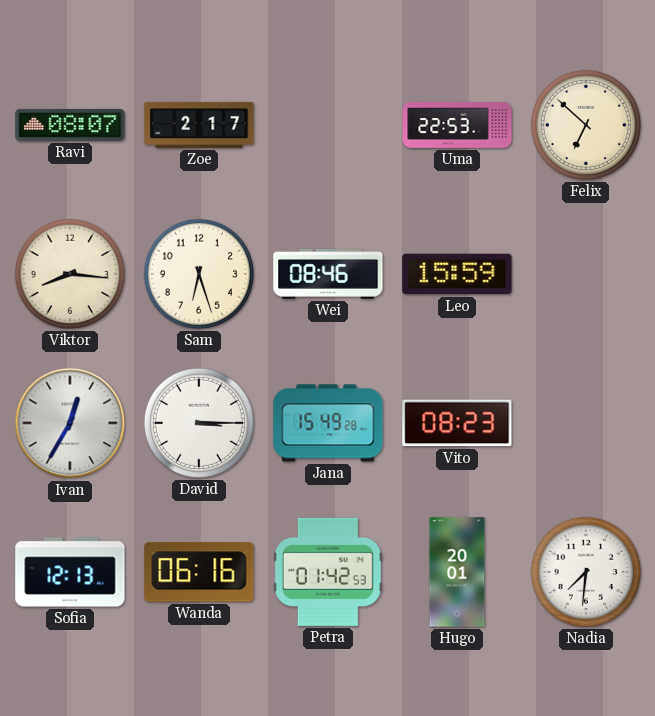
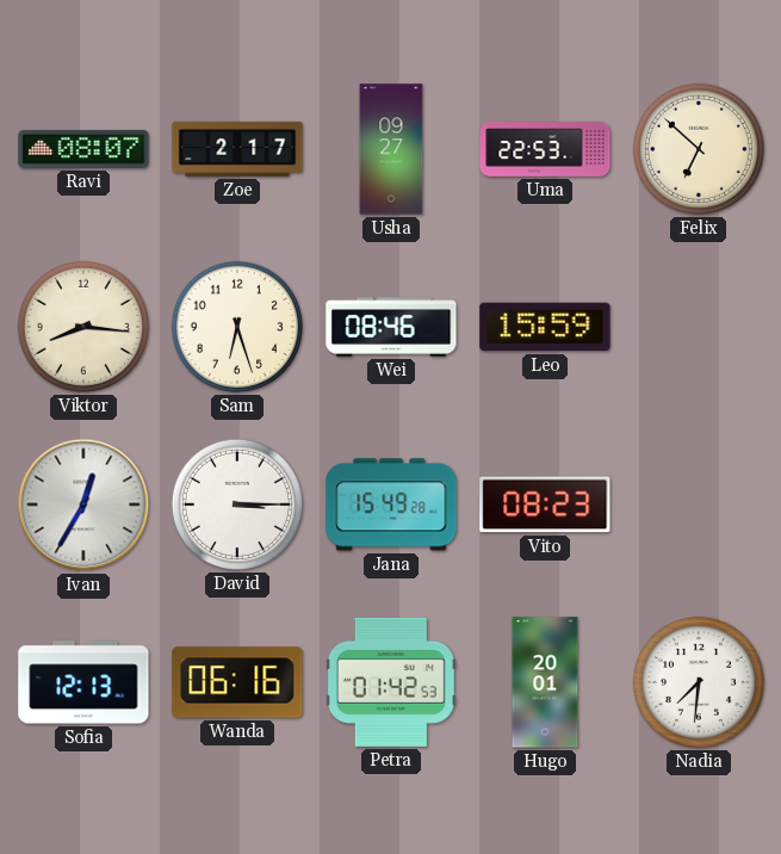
Usha: none -> 09:27
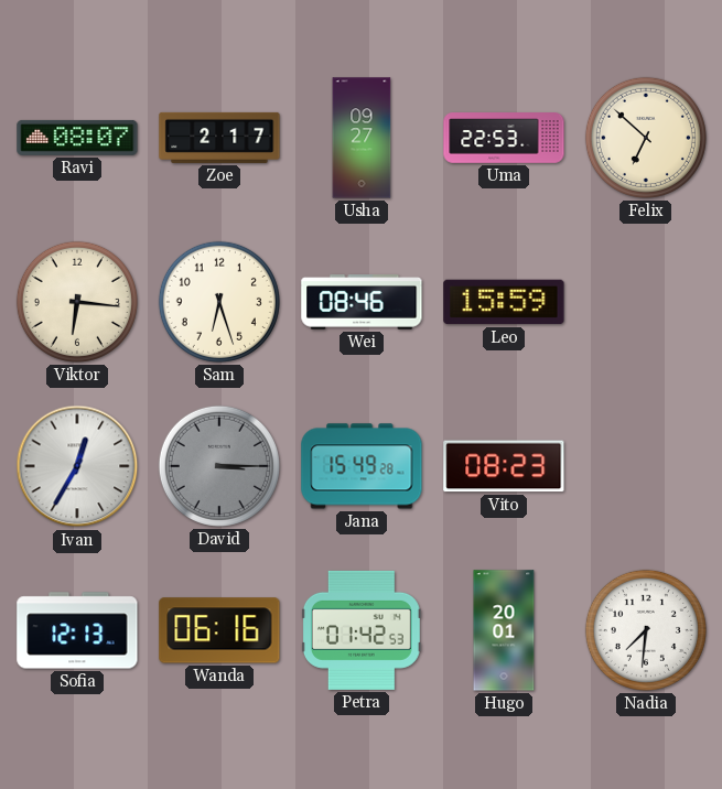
Viktor: 8:16 -> 6:16
David dial: white -> grey
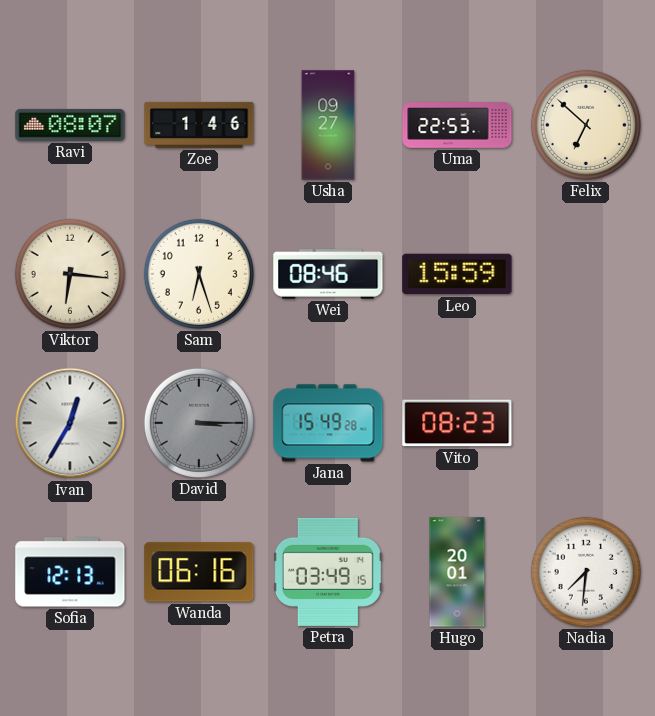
Zoe: 2:17 -> 1:46
Petra: 01:42 -> 03:49
